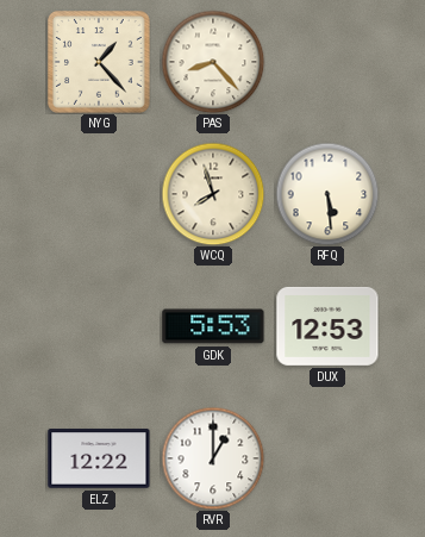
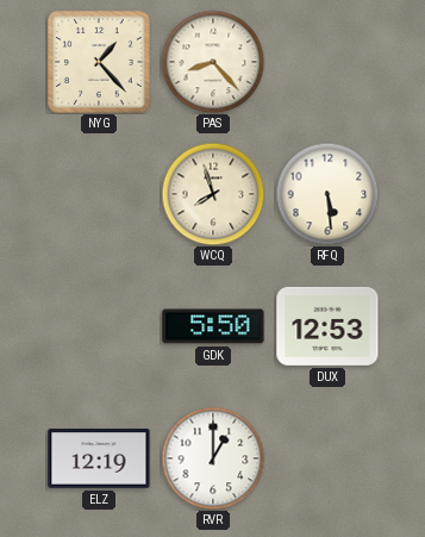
GDK: 5:53 -> 5:50
ELZ: 12:22 -> 12:19
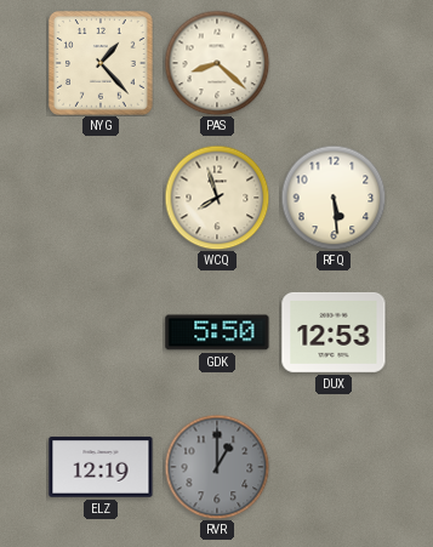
PAS: 8:23 -> 8:22
RVR dial: white -> grey
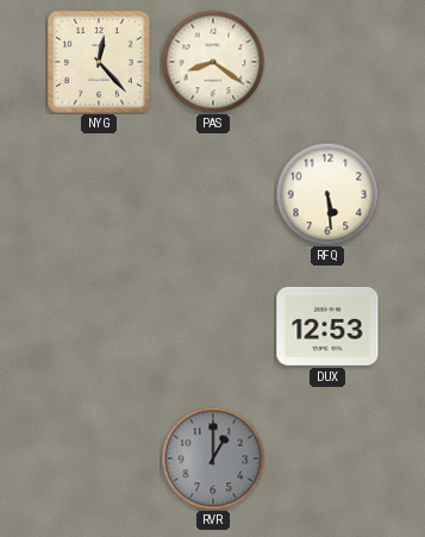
NYG: 1:23 -> 12:23
PAS: 8:22 -> 8:21
WCQ: 7:57 -> none
GDK: 5:50 -> none
ELZ: 12:19 -> none
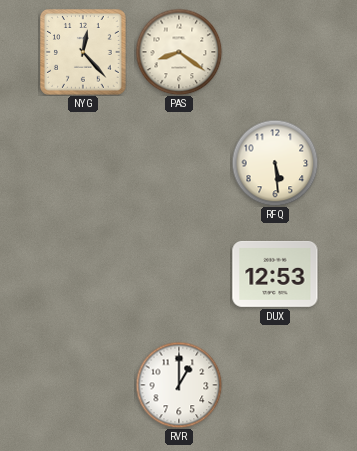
RVR dial: grey -> white
